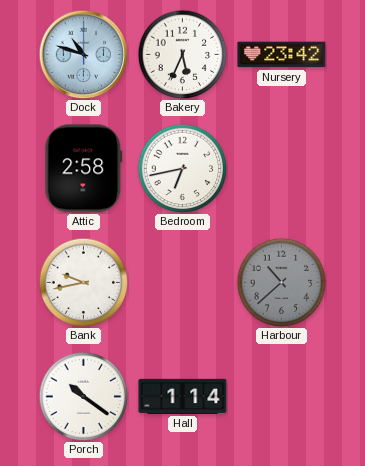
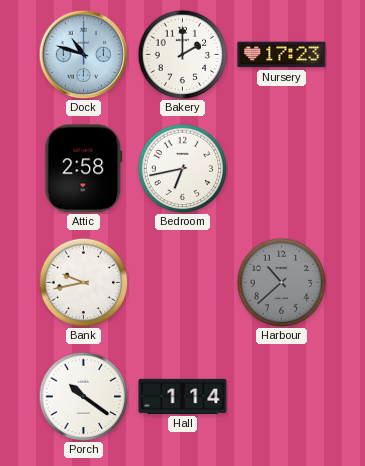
Bakery: 5:34 -> 2:00
Nursery: 23:42 -> 17:23
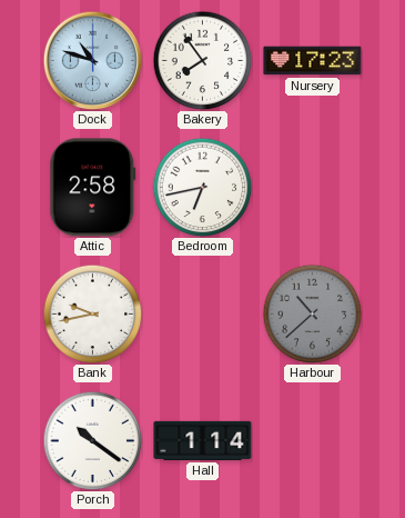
Bakery: 2:00 -> 7:54
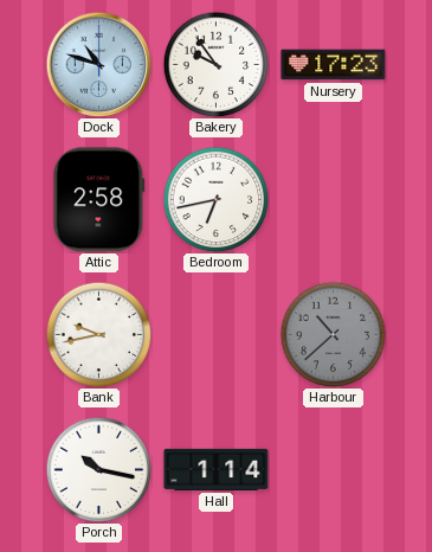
Bakery: 7:54 -> 9:54
Porch: 10:21 -> 10:17
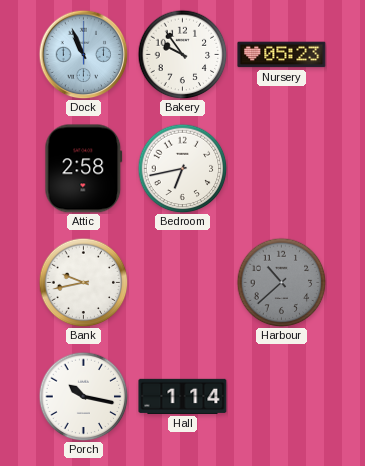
Dock: 10:48 -> 10:56
Nursery: 17:23 -> 05:23
